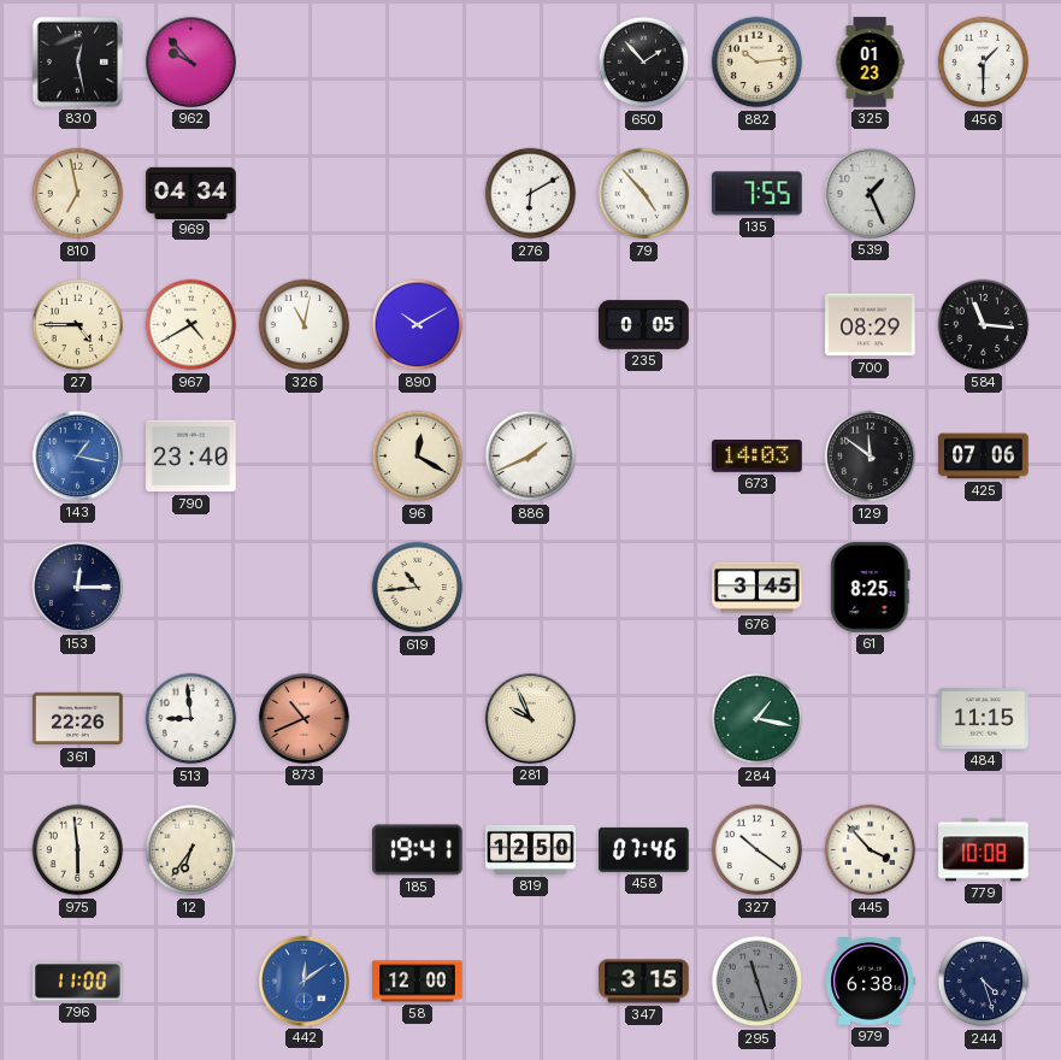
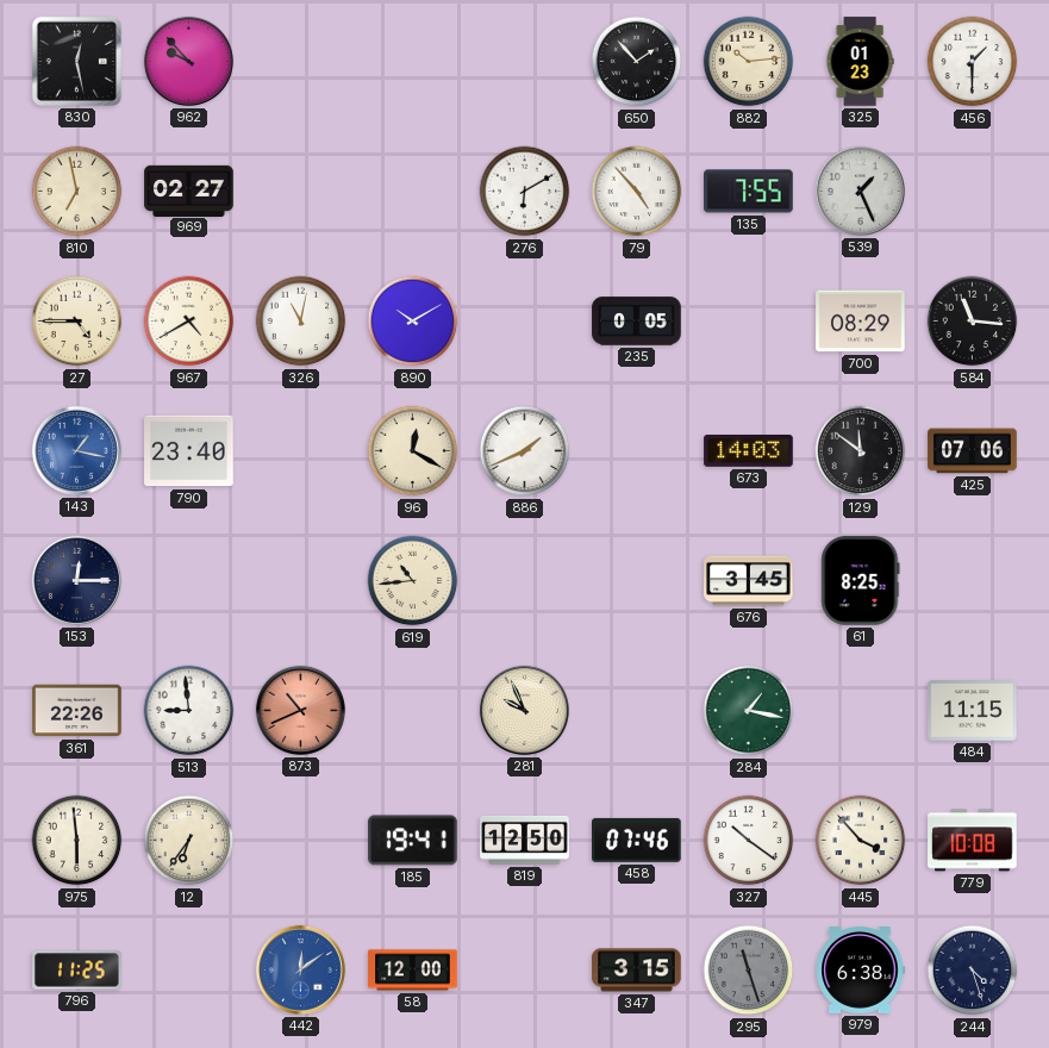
969: 04:34 -> 02:27
796: 11:00 -> 11:25
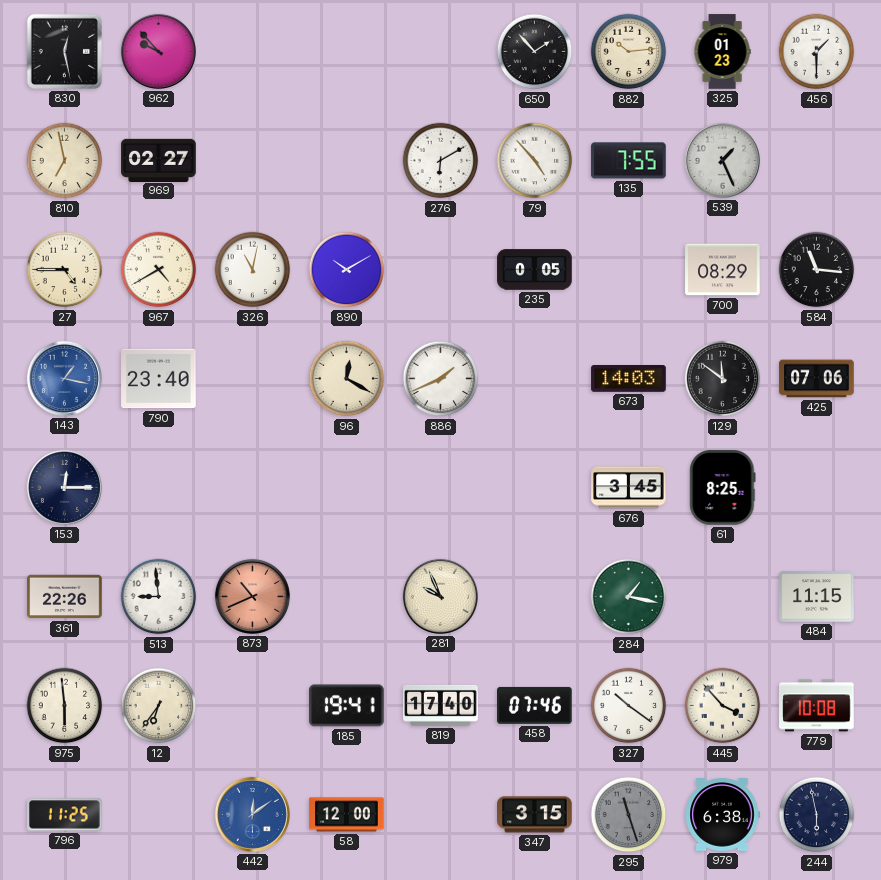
619: 10:44 -> none
819: 12:50 -> 17:40
244: 4:27 -> 5:58
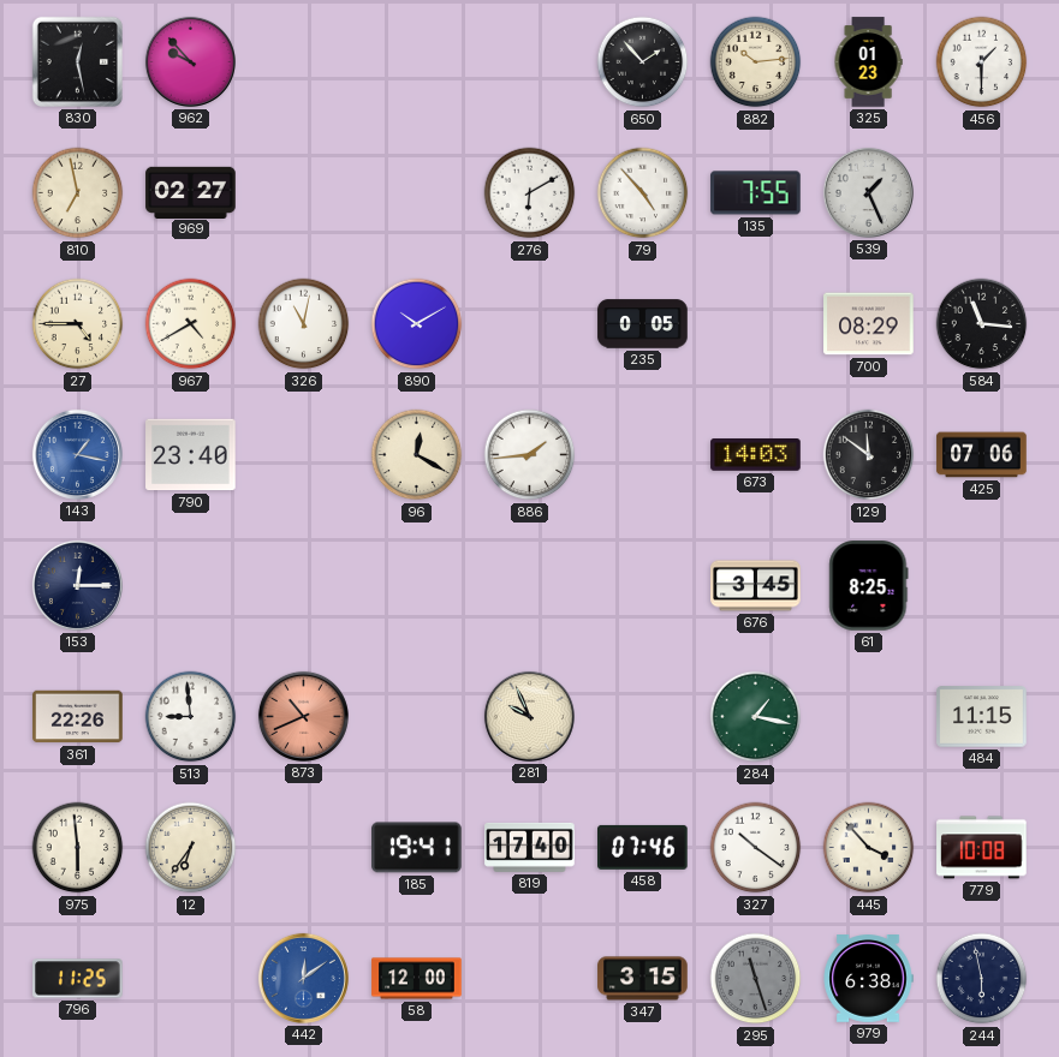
886: 1:41 -> 1:44
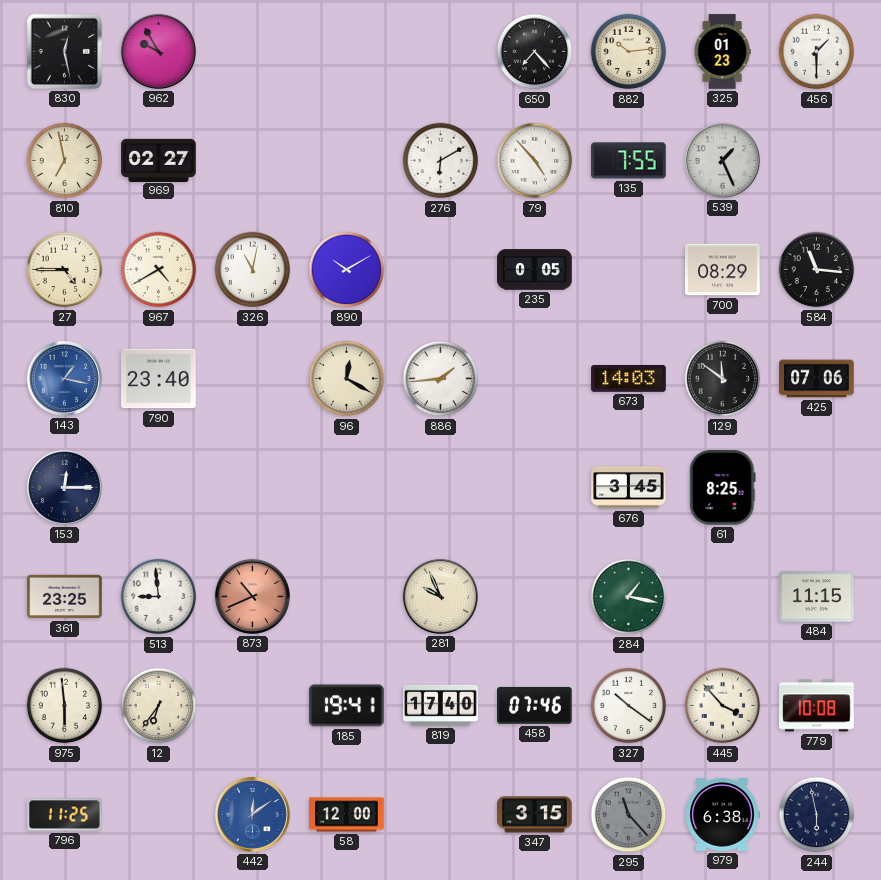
962: 9:53 -> 9:55
650: 1:53 -> 7:23
361: 22:26 -> 23:25
295: 11:27 -> 11:23
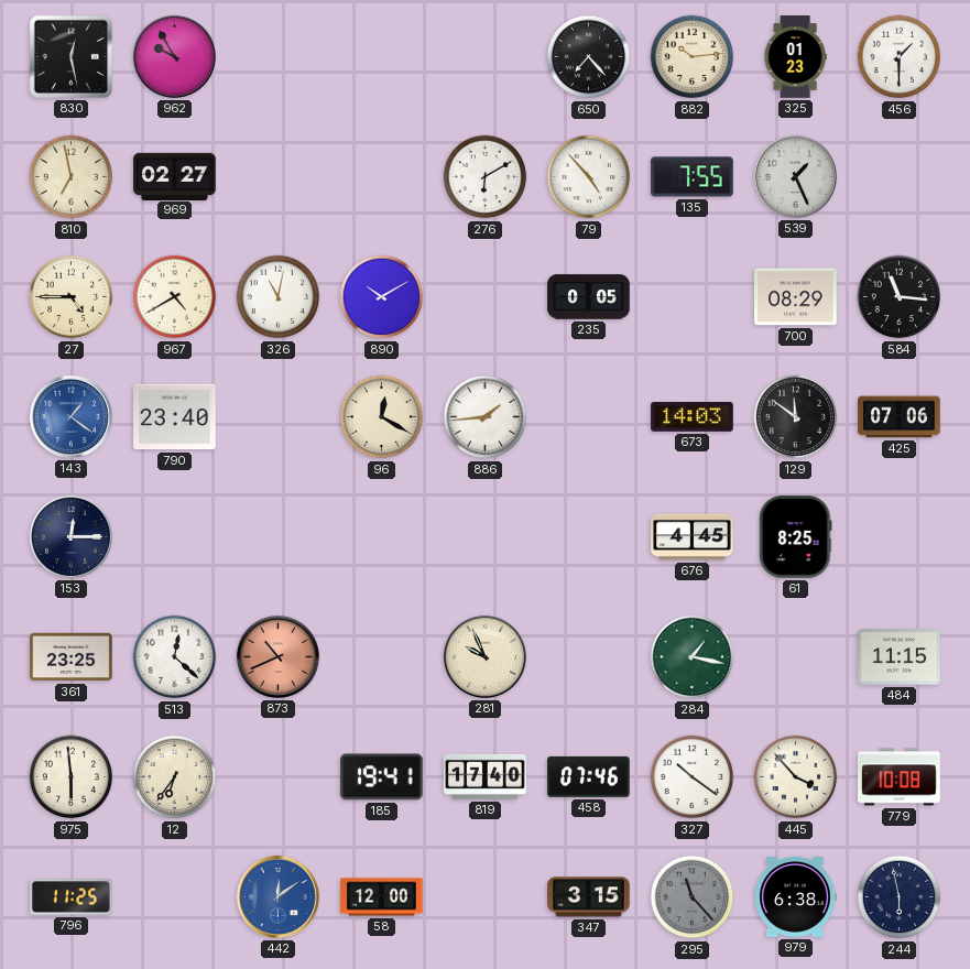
143: 1:17 -> 1:21
676: 3:45 -> 4:45
513: 8:59 -> 12:22
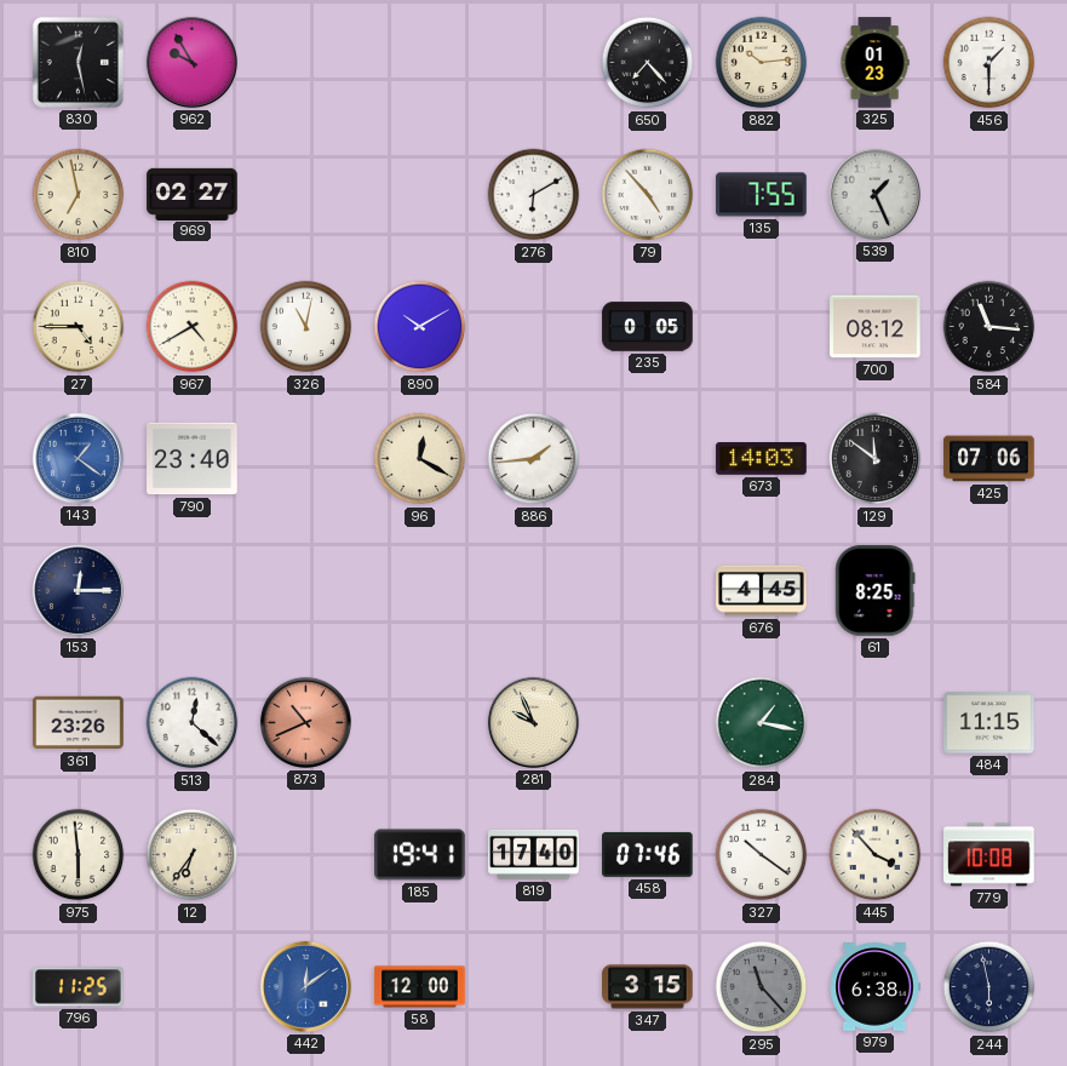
700: 08:29 -> 08:12
361: 23:25 -> 23:26
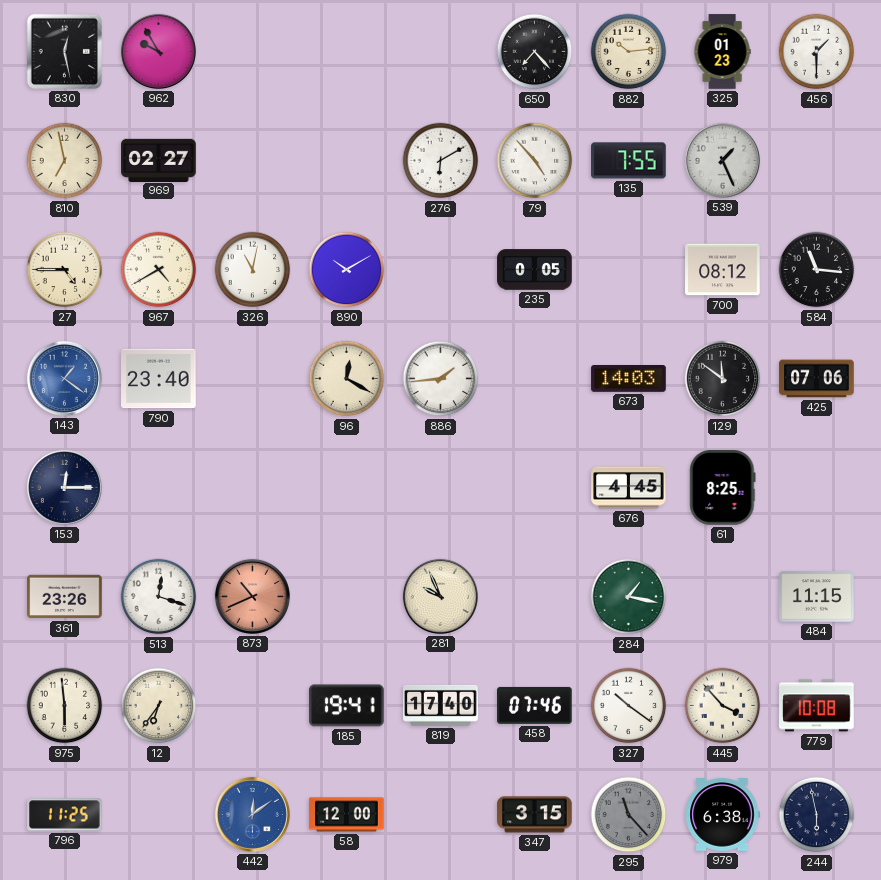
513: 12:22 -> 12:18
